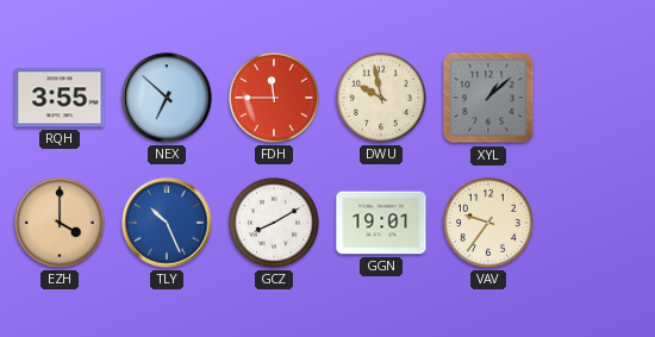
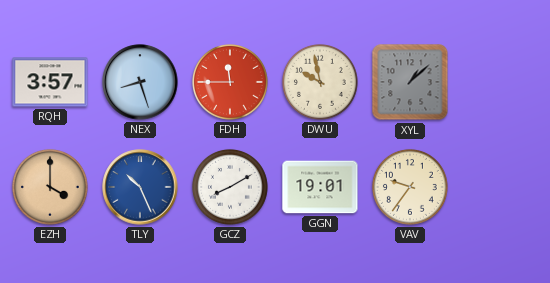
RQH: 3:55 -> 3:57
NEX: 6:52 -> 8:27
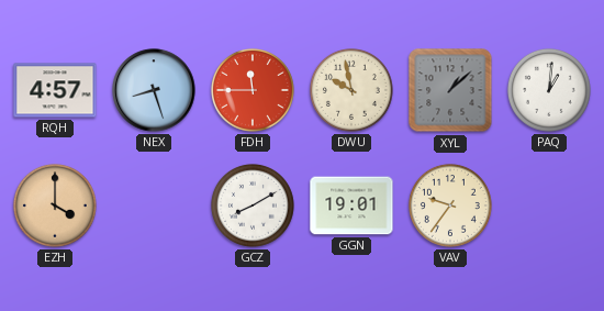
RQH: 3:57 -> 4:57
PAQ: none -> 1:01
TLY: 10:26 -> none
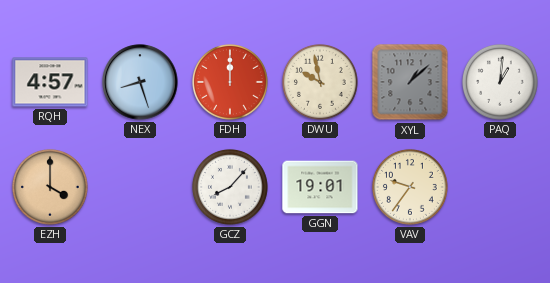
FDH: 11:45 -> 12:00
GCZ: 8:10 -> 8:07
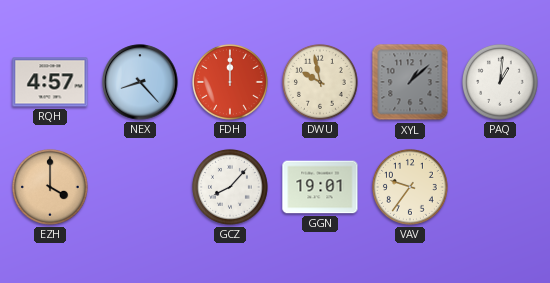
NEX: 8:27 -> 8:23
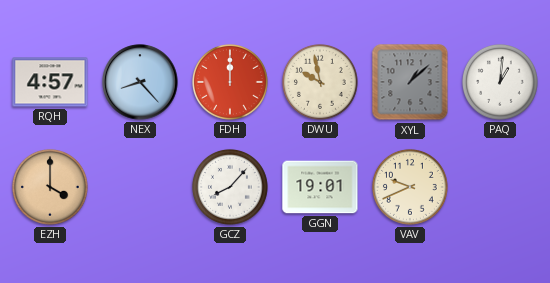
VAV: 9:36 -> 9:41
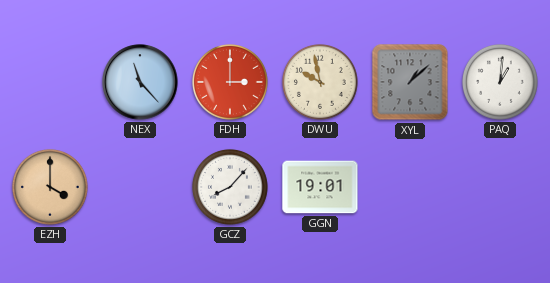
RQH: 4:57 -> none
NEX: 8:23 -> 11:23
FDH: 12:00 -> 3:00
VAV: 9:41 -> none
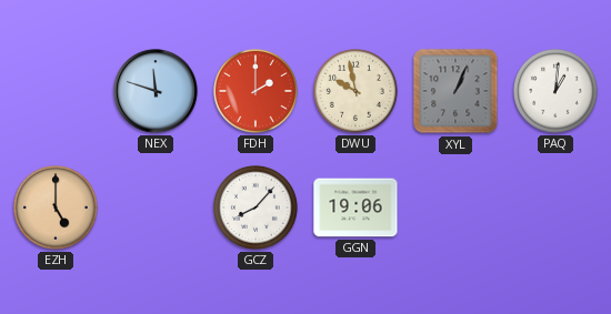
NEX: 11:23 -> 11:48
FDH: 3:00 -> 2:00
XYL: 1:08 -> 1:04
EZH: 4:00 -> 5:00
GGN: 19:01 -> 19:06
